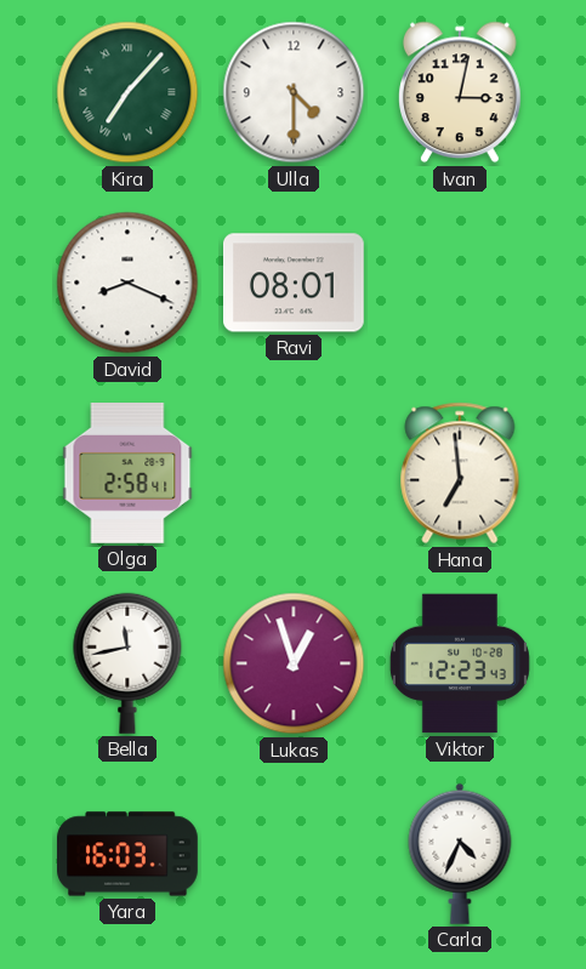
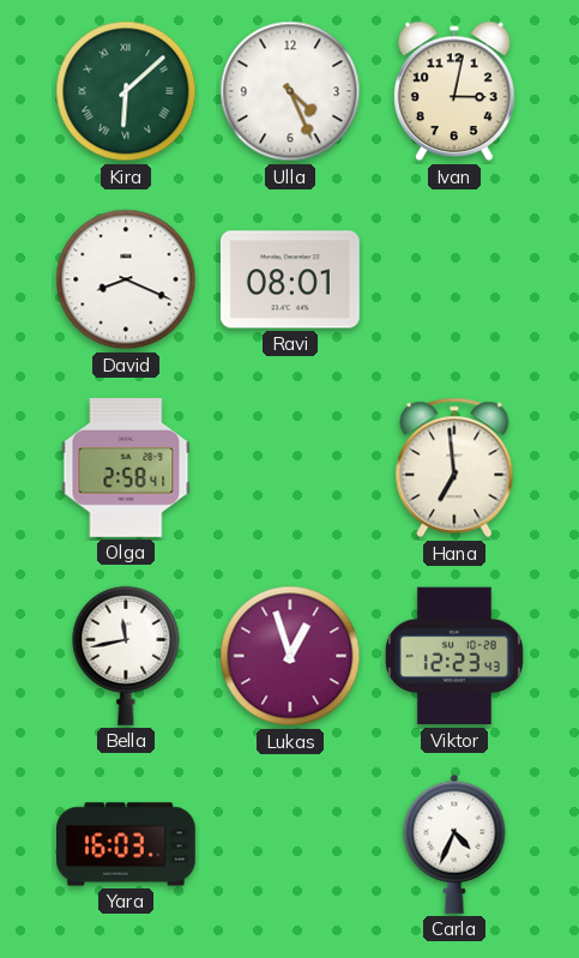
Kira: 7:07 -> 6:08
Ulla: 4:30 -> 4:26
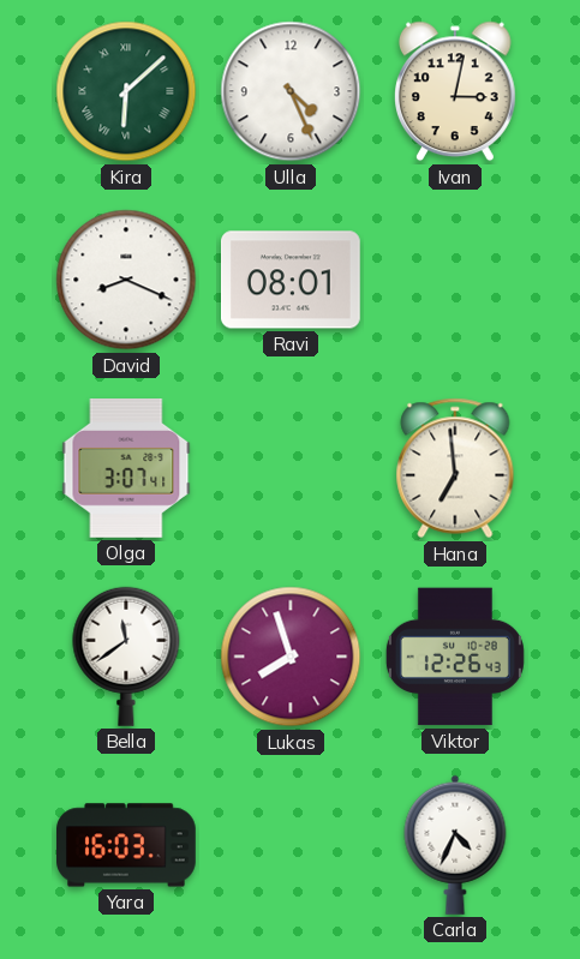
Olga: 2:58 -> 3:07
Bella: 11:43 -> 11:39
Lukas: 12:57 -> 7:57
Viktor: 12:23 -> 12:26
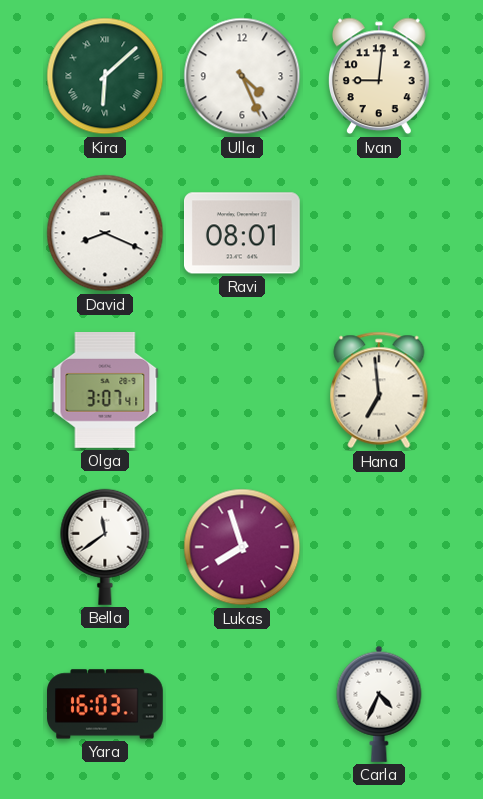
Ivan: 3:02 -> 9:01
Viktor: 12:26 -> none
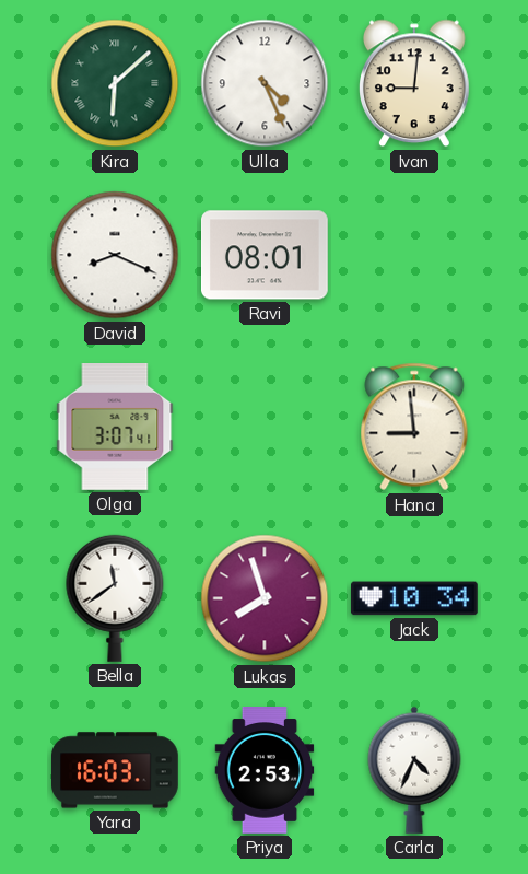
Hana: 6:59 -> 8:59
Jack: none -> 10:34
Priya: none -> 2:53
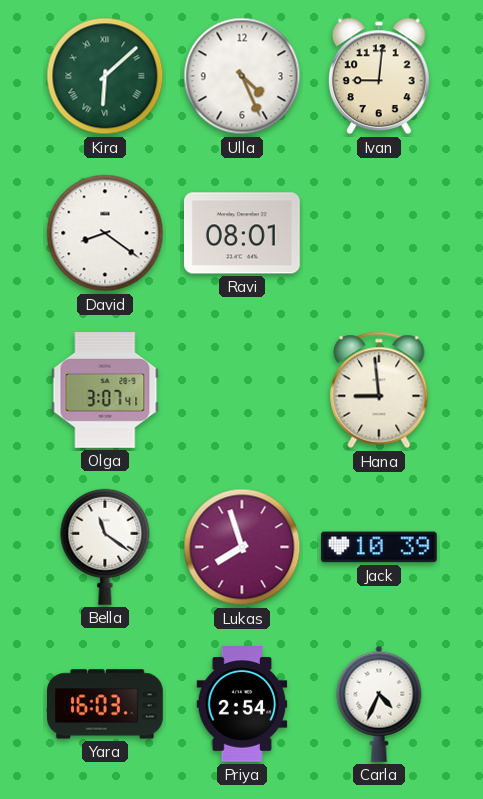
David: 8:19 -> 8:21
Bella: 11:39 -> 11:21
Jack: 10:34 -> 10:39
Priya: 2:53 -> 2:54
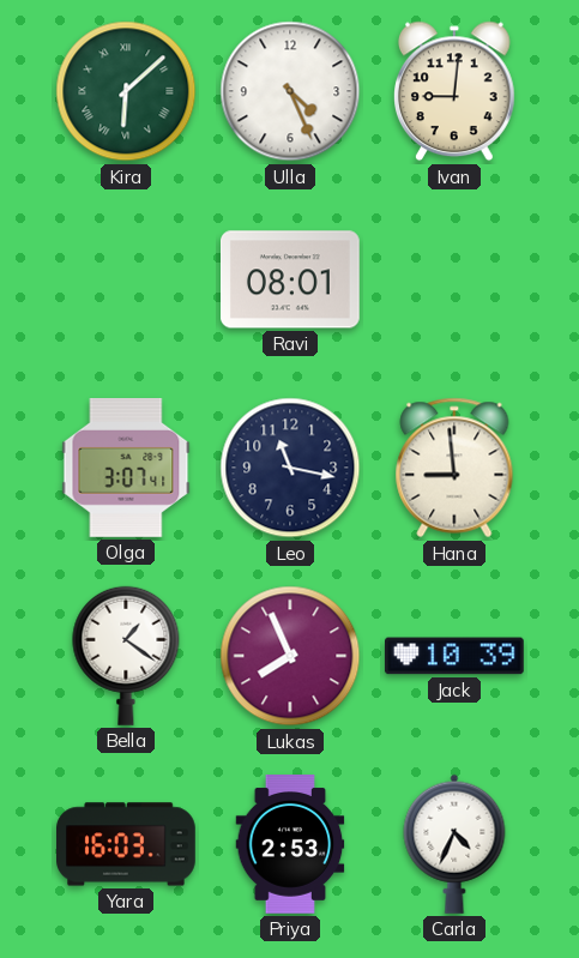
David: 8:21 -> none
Leo: none -> 11:17
Bella: 11:21 -> 1:21
Lukas: 7:57 -> 7:56
Priya: 2:54 -> 2:53
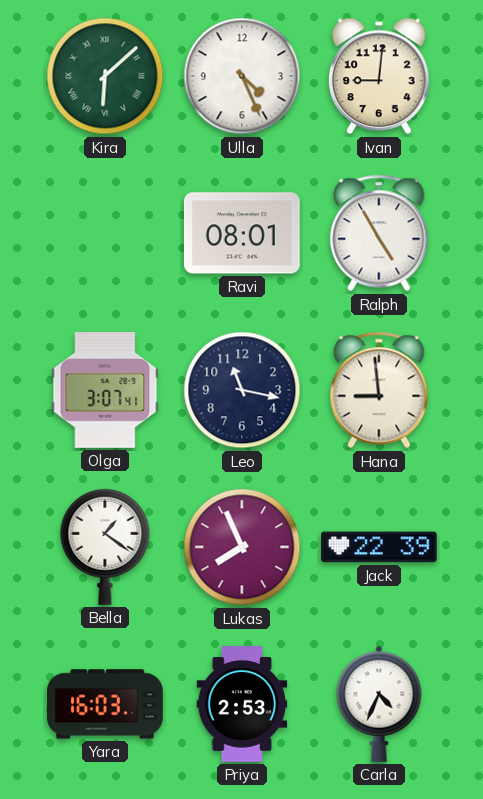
Ralph: none -> 4:55
Jack: 10:39 -> 22:39
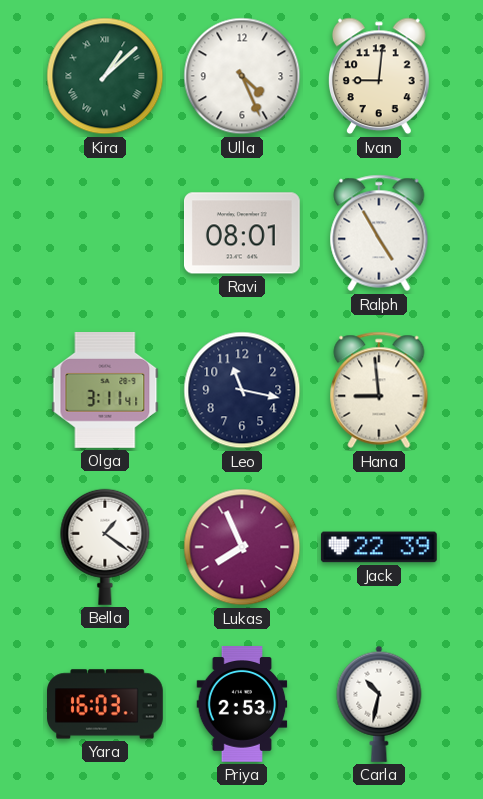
Kira: 6:08 -> 1:08
Olga: 3:07 -> 3:11
Carla: 4:34 -> 10:32
